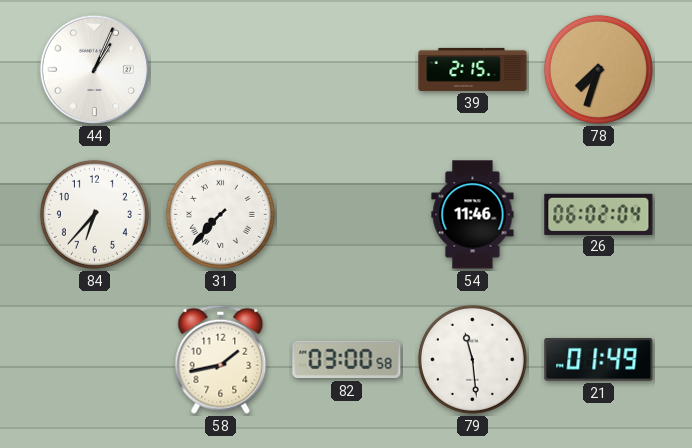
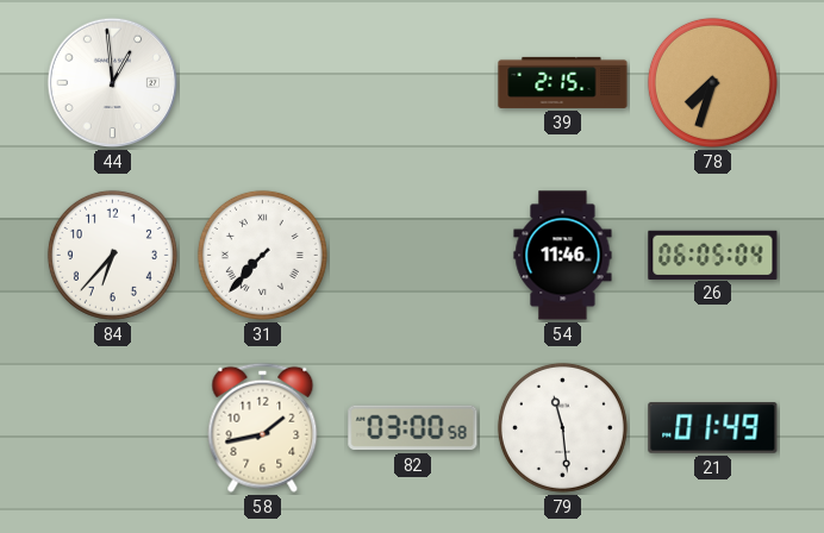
44: 1:04 -> 12:59
26: 06:02 -> 06:05
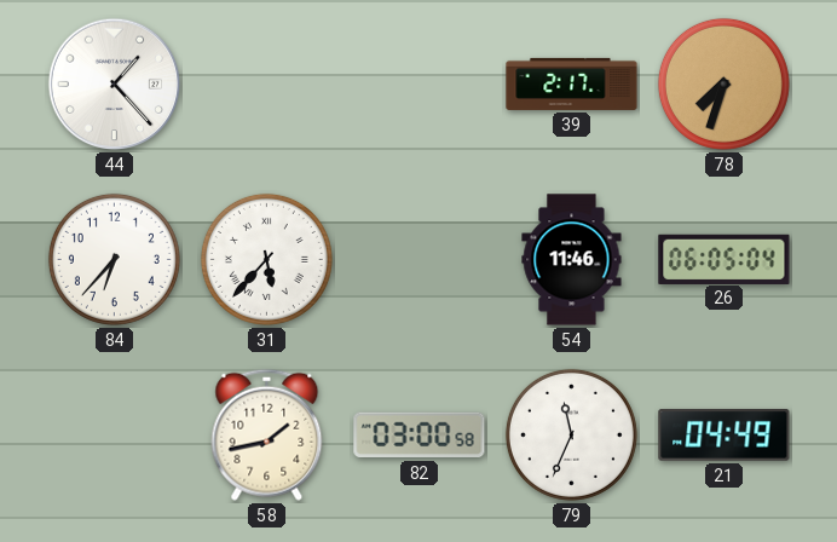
44: 12:59 -> 1:23
39: 2:15 -> 2:17
31: 7:37 -> 5:37
79: 11:29 -> 11:34
21: 01:49 -> 04:49
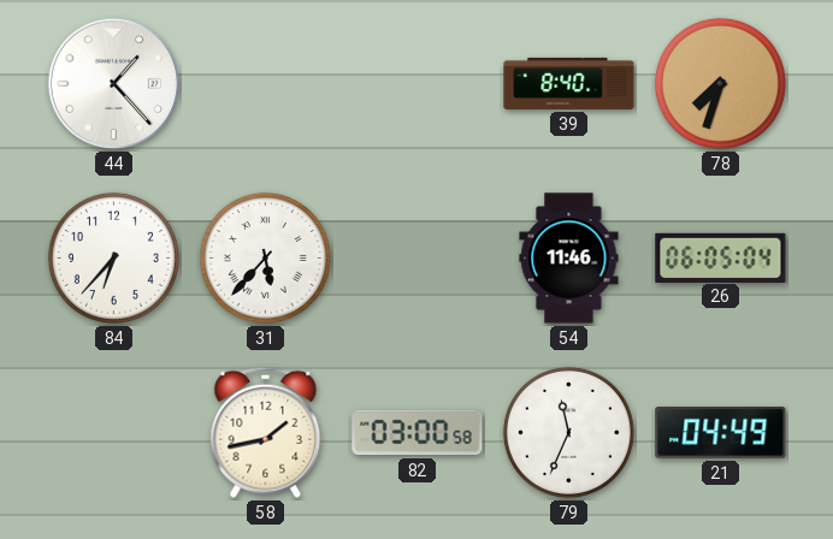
39: 2:17 -> 8:40
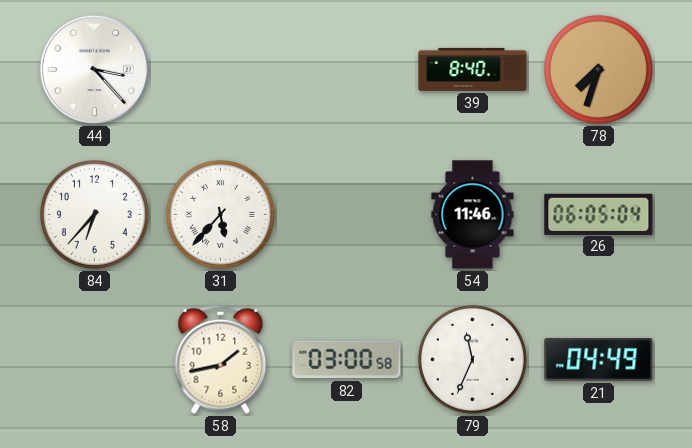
44: 1:23 -> 3:23
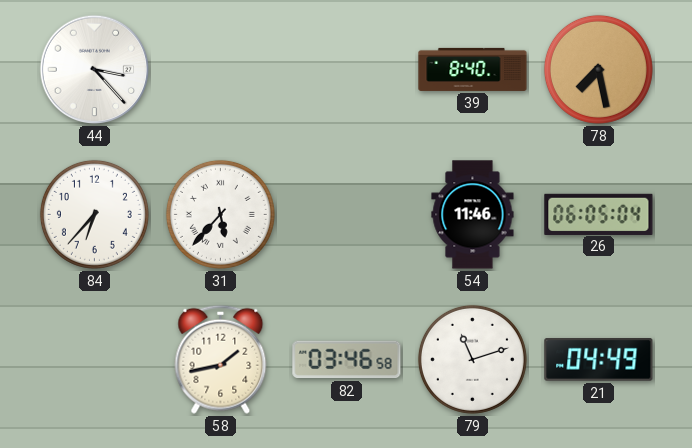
78: 7:33 -> 7:28
82: 03:00 -> 03:46
79: 11:34 -> 11:12
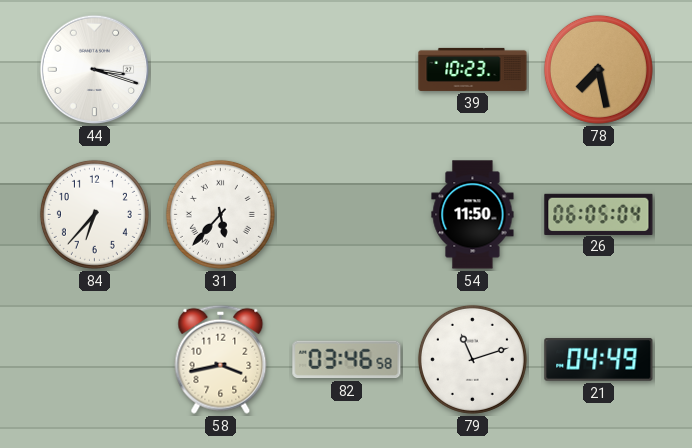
44: 3:23 -> 3:18
39: 8:40 -> 10:23
54: 11:46 -> 11:50
58: 1:43 -> 3:43
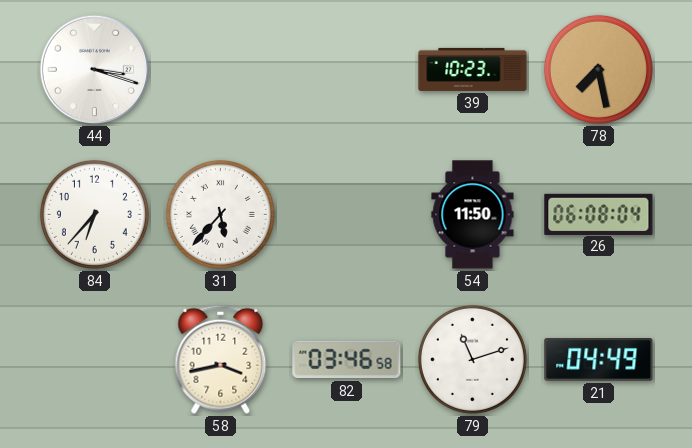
26: 06:05 -> 06:08
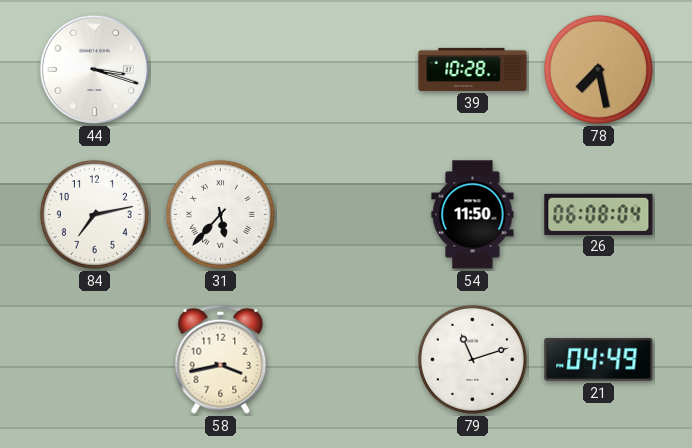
39: 10:23 -> 10:28
84: 6:37 -> 7:13
82: 03:46 -> none
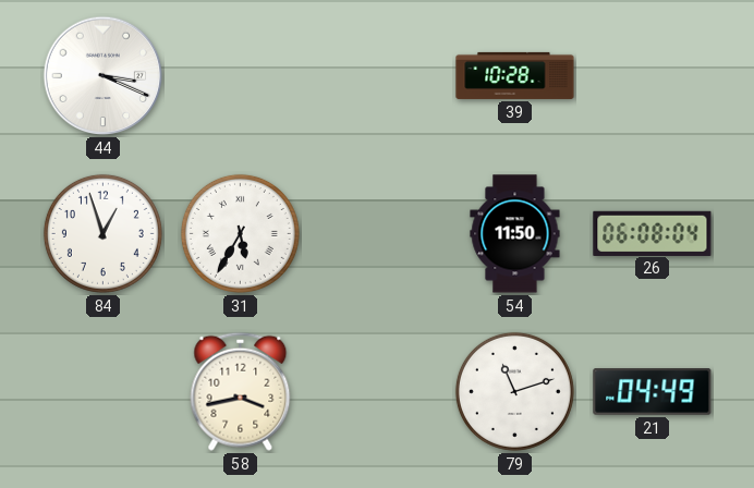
44: 3:18 -> 3:19
78: 7:28 -> none
84: 7:13 -> 12:57
31: 5:37 -> 5:35
